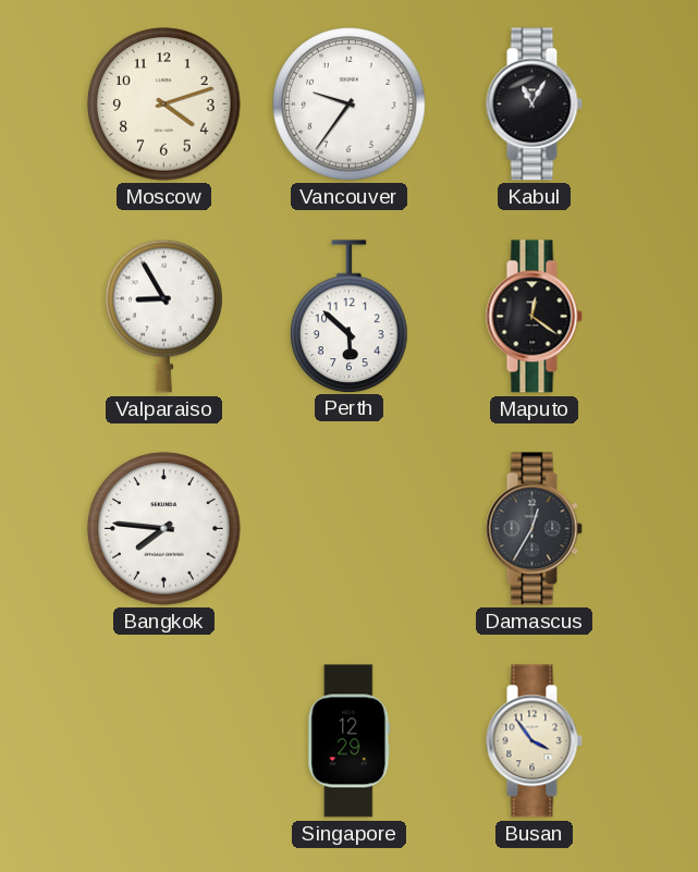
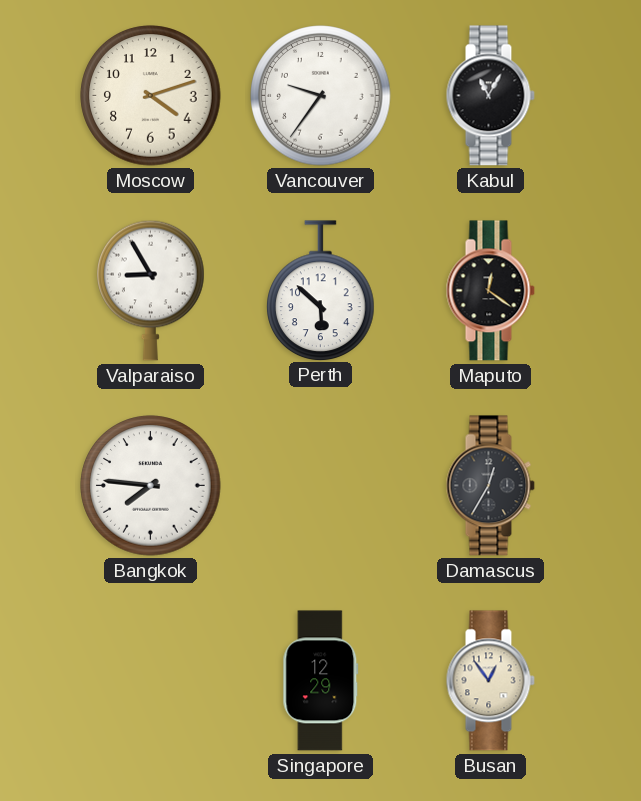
Busan: 3:54 -> 12:54
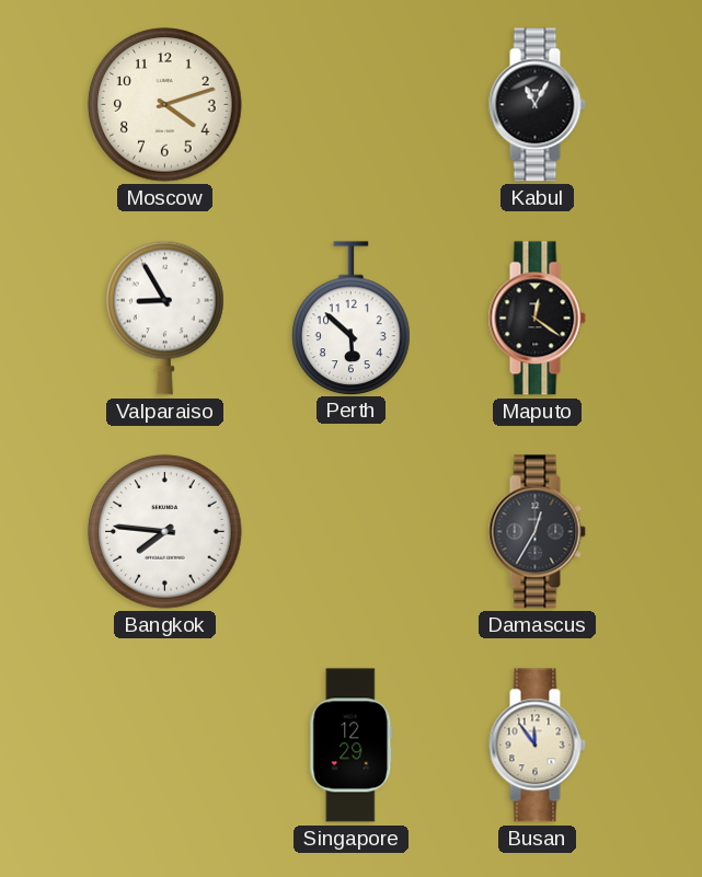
Vancouver: 9:36 -> none
Busan: 12:54 -> 11:54
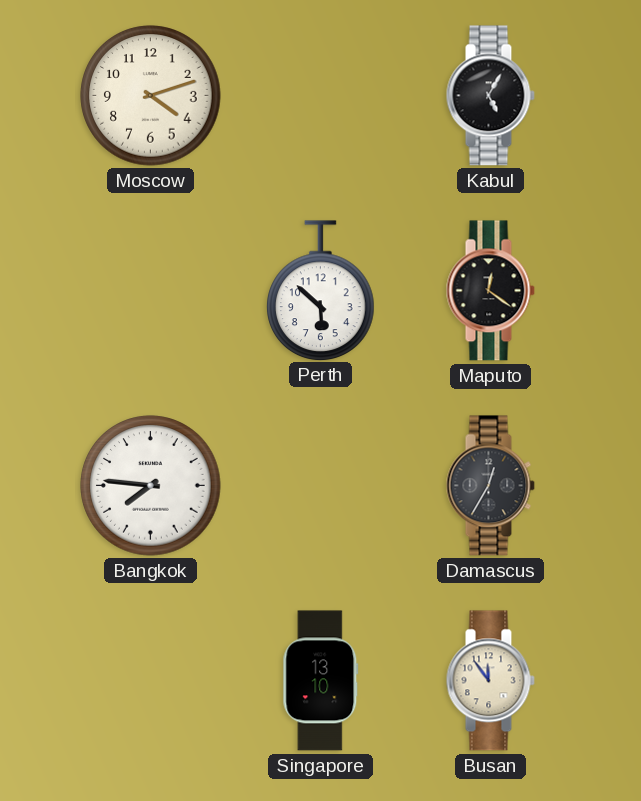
Kabul: 11:05 -> 5:05
Valparaiso: 8:55 -> none
Singapore: 12:29 -> 13:10
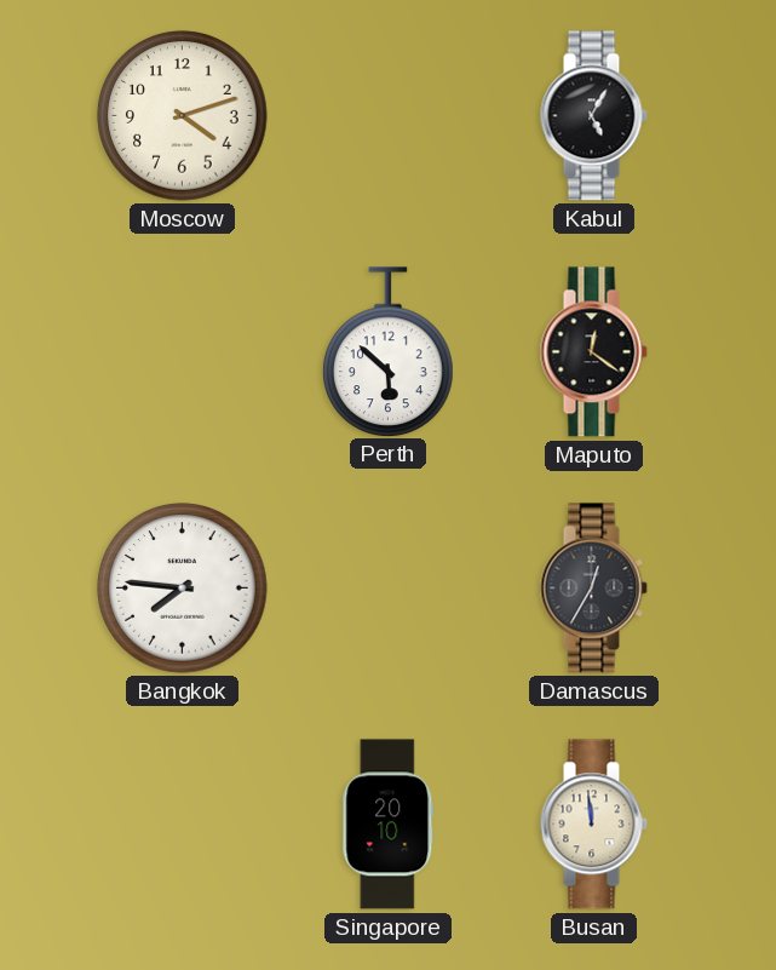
Singapore: 13:10 -> 20:10
Busan: 11:54 -> 11:59
